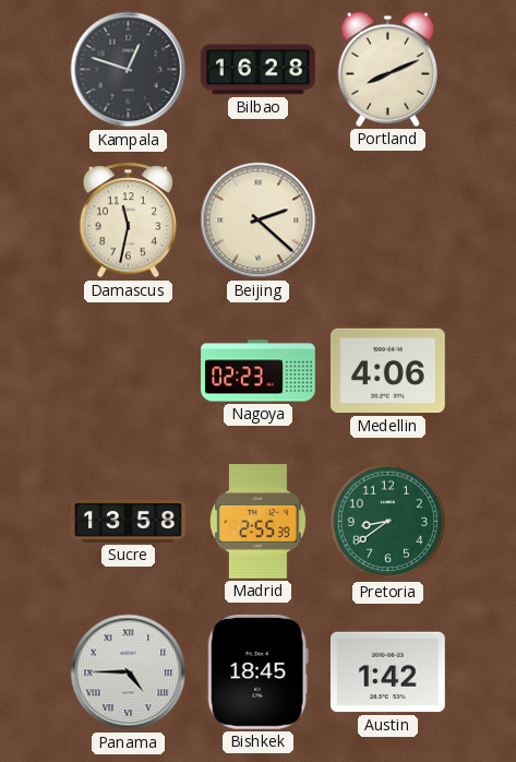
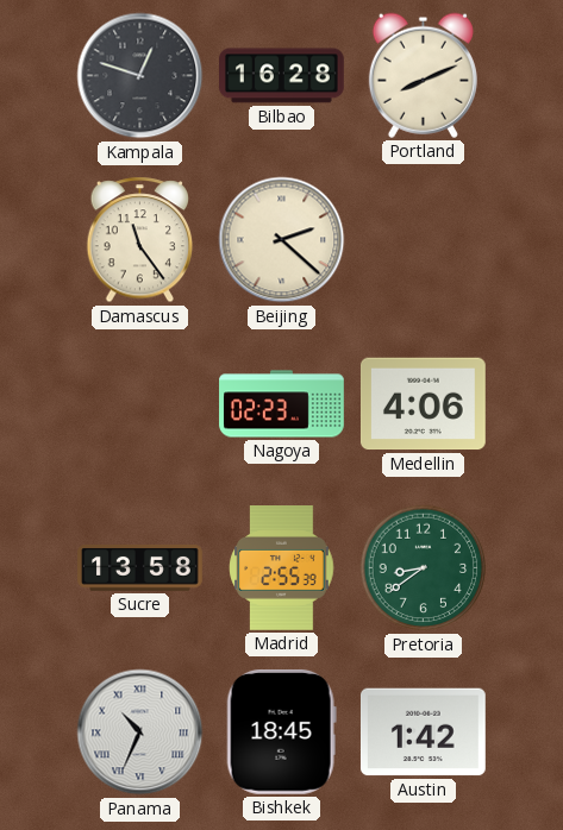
Damascus: 11:32 -> 11:24
Panama: 4:45 -> 10:34
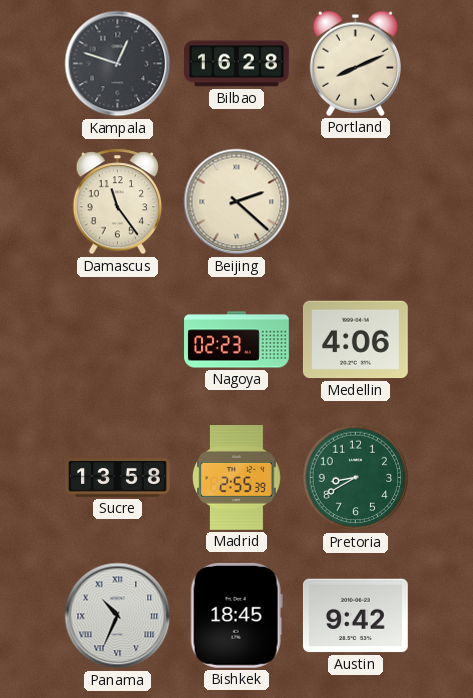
Pretoria: 8:39 -> 8:40
Austin: 1:42 -> 9:42
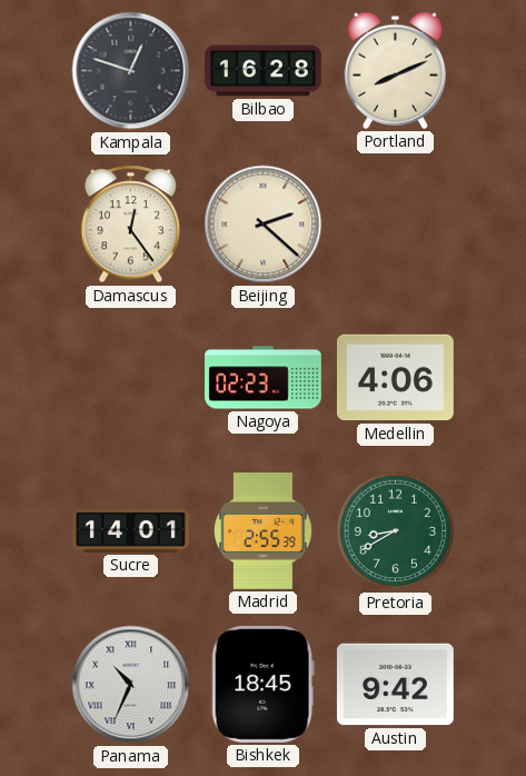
Damascus: 11:24 -> 12:24
Sucre: 13:58 -> 14:01
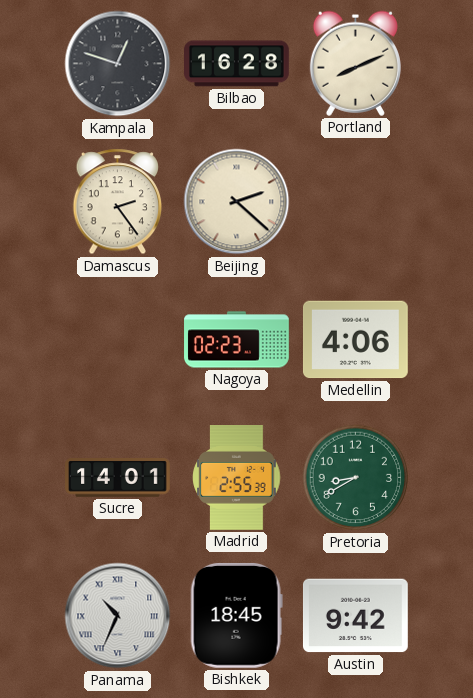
Damascus: 12:24 -> 2:24
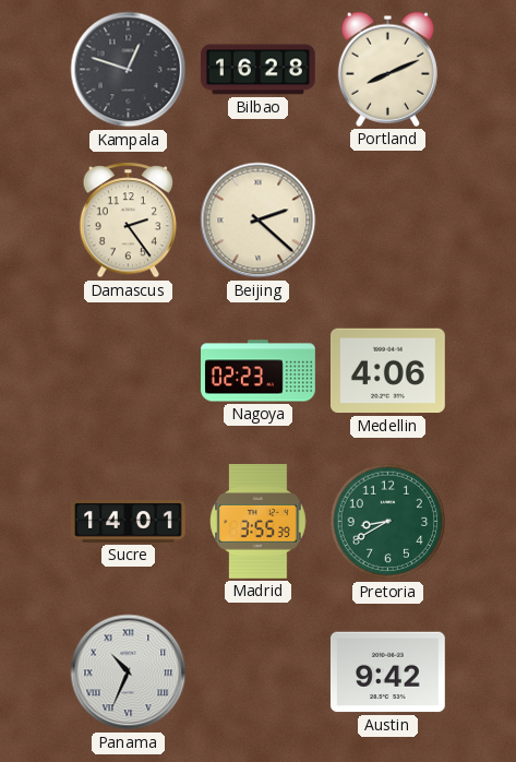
Madrid: 2:55 -> 3:55
Bishkek: 18:45 -> none
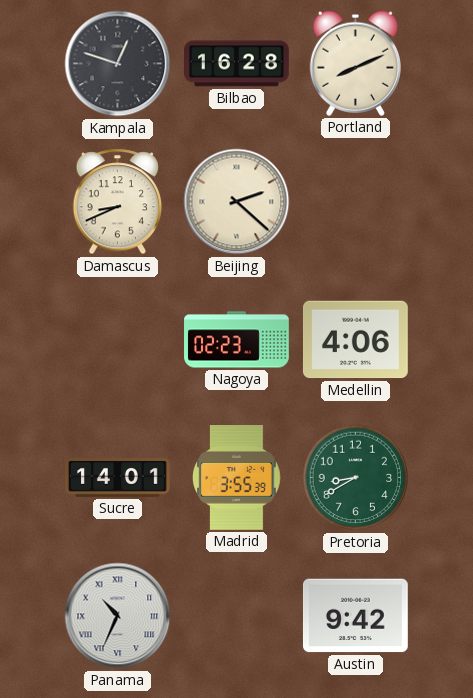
Damascus: 2:24 -> 8:41
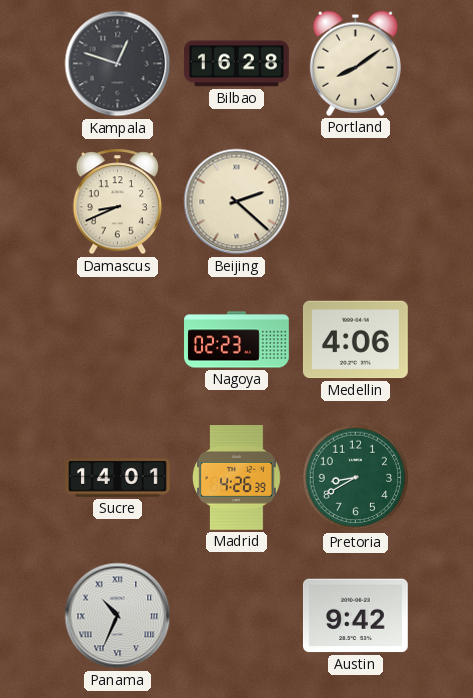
Portland: 8:11 -> 8:09
Madrid: 3:55 -> 4:26
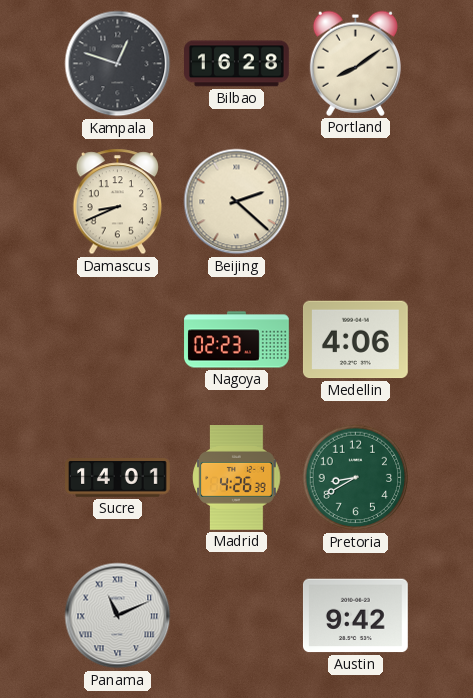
Panama: 10:34 -> 11:11
